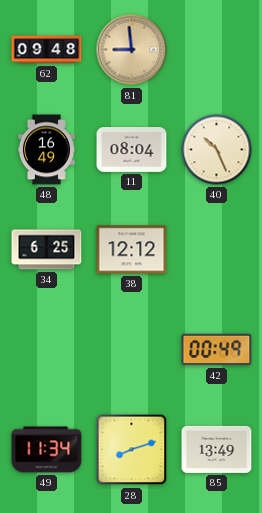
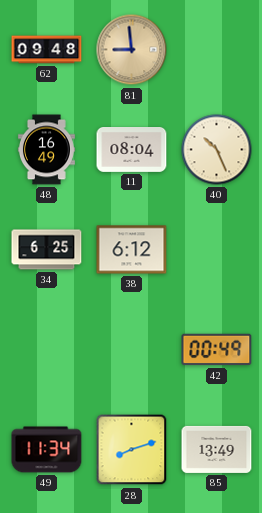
38: 12:12 -> 6:12
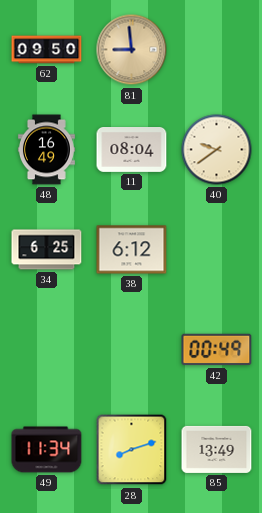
62: 09:48 -> 09:50
40: 10:26 -> 9:39
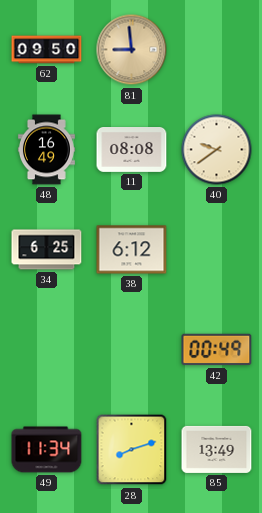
11: 08:04 -> 08:08
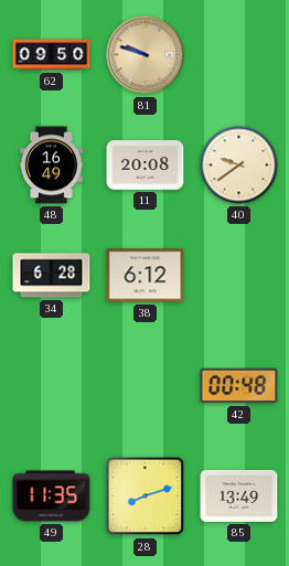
81: 8:59 -> 9:48
11: 08:08 -> 20:08
34: 6:25 -> 6:28
42: 00:49 -> 00:48
49: 11:34 -> 11:35
